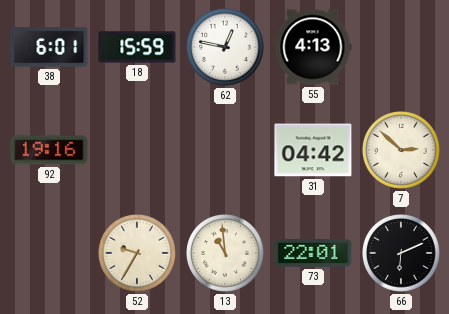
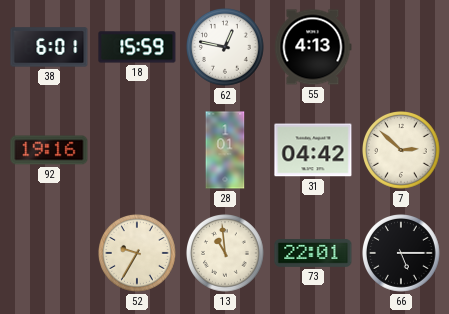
28: none -> 1:01
66: 6:11 -> 5:15
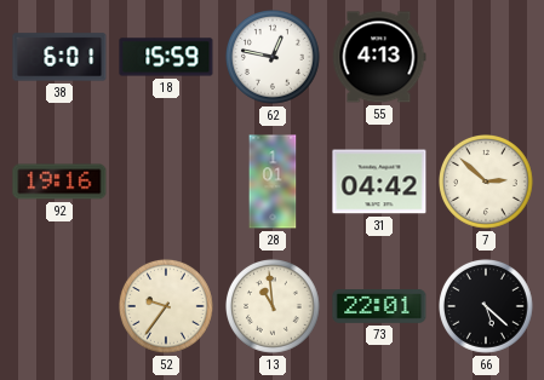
52: 9:35 -> 9:36
66: 5:15 -> 5:22
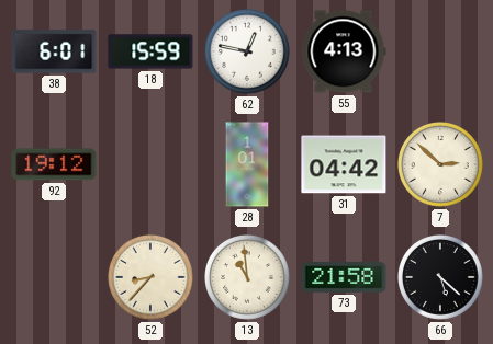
92: 19:16 -> 19:12
52: 9:36 -> 8:37
73: 22:01 -> 21:58
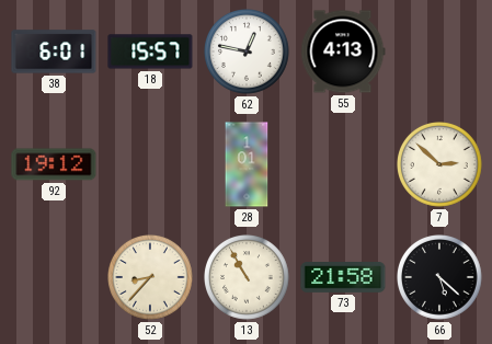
18: 15:59 -> 15:57
31: 04:42 -> none
13: 10:59 -> 10:55
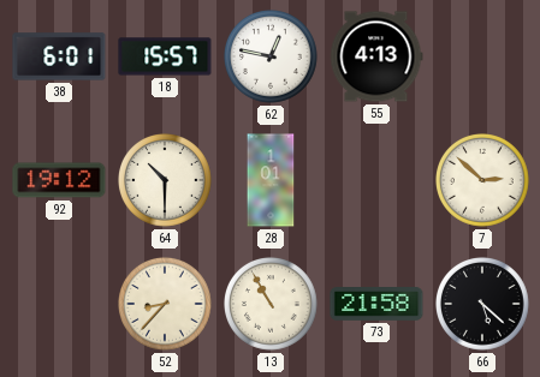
64: none -> 10:30
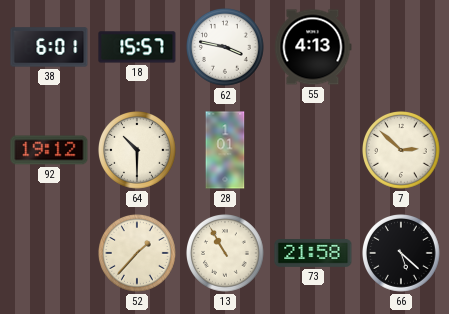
62: 12:47 -> 3:47
52: 8:37 -> 1:37
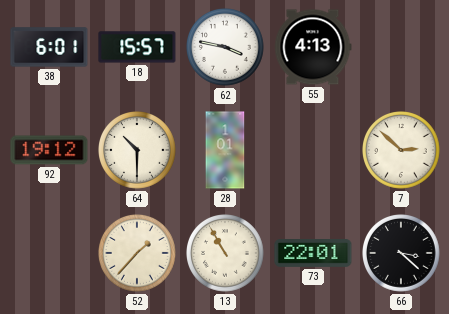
73: 21:58 -> 22:01
66: 5:22 -> 3:22
